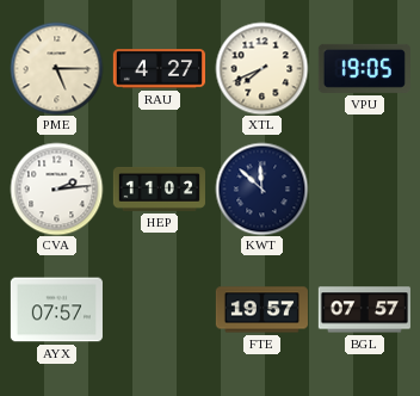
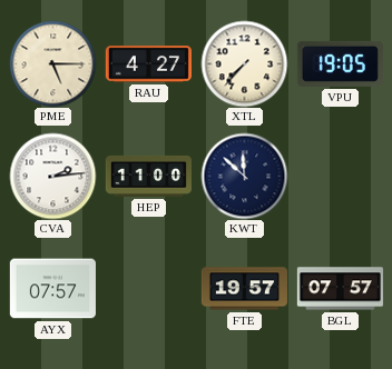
XTL: 7:41 -> 7:37
HEP: 11:02 -> 11:00
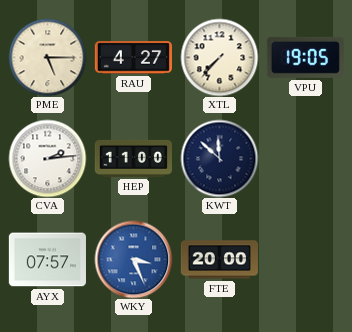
WKY: none -> 3:26
FTE: 19:57 -> 20:00
BGL: 07:57 -> none
